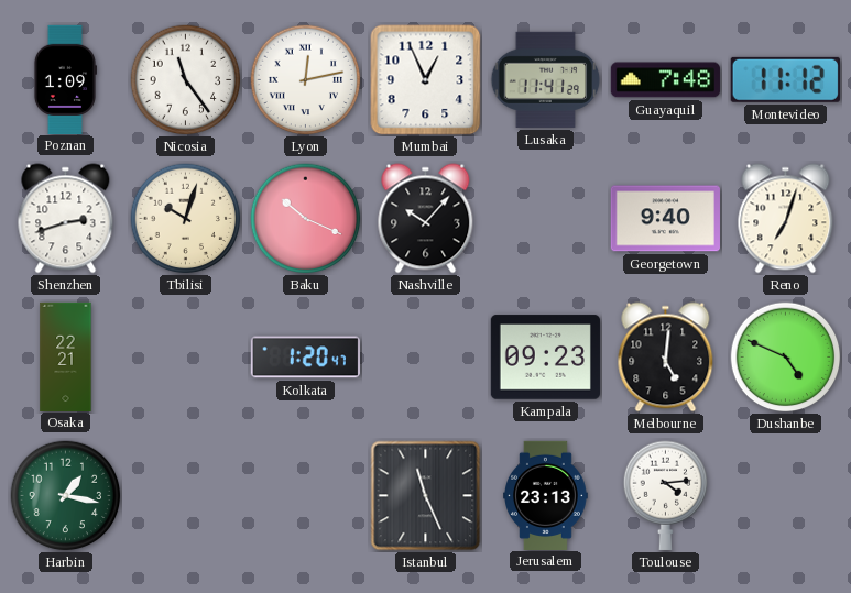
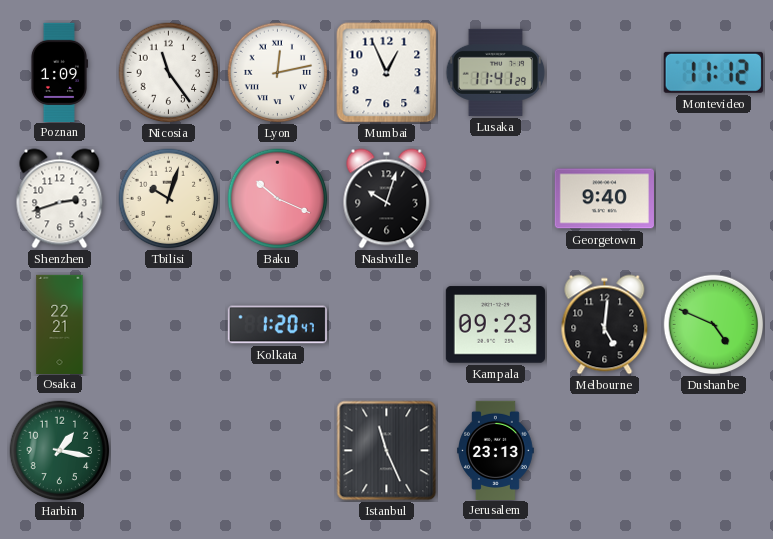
Guayaquil: 7:48 -> none
Nashville: 10:07 -> 10:03
Reno: 7:03 -> none
Toulouse: 4:14 -> none
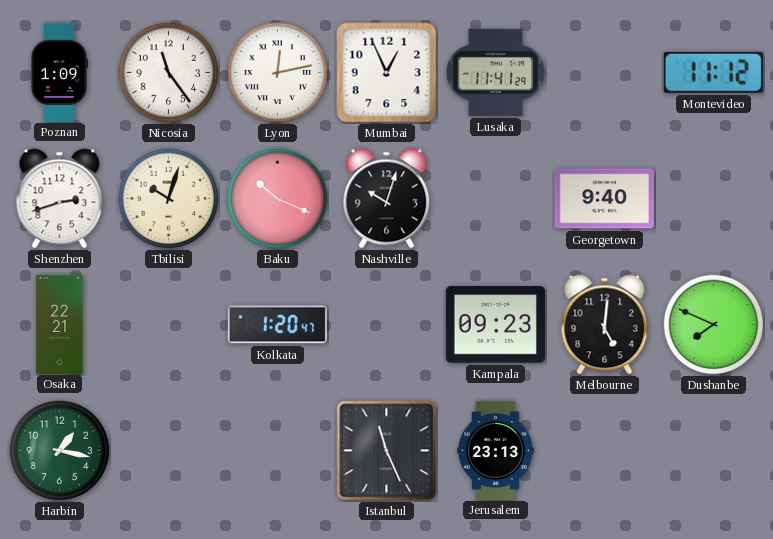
Dushanbe: 4:49 -> 7:49
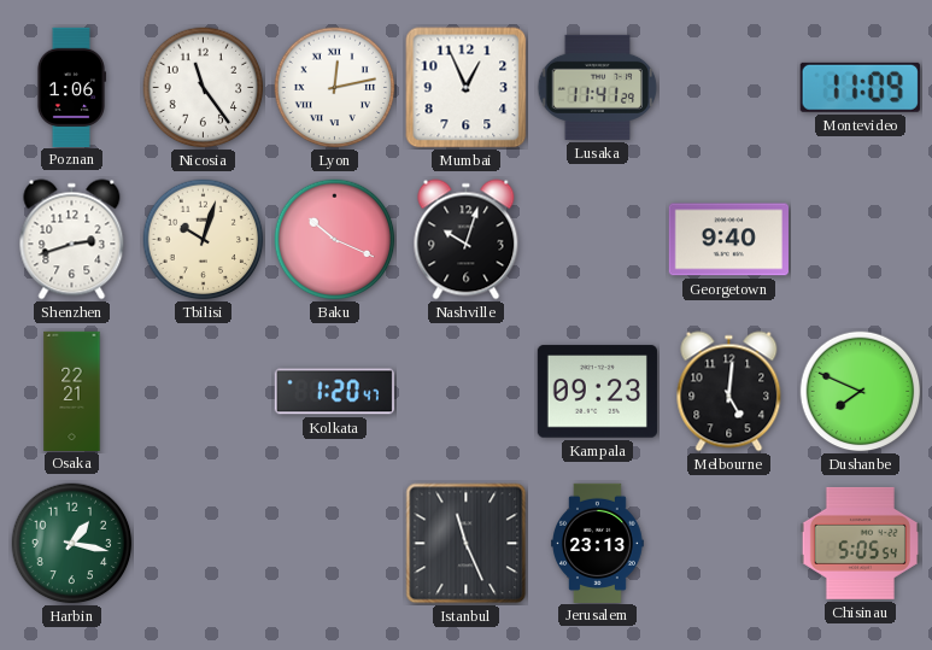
Poznan: 1:09 -> 1:06
Montevideo: 11:12 -> 11:09
Chisinau: none -> 5:05
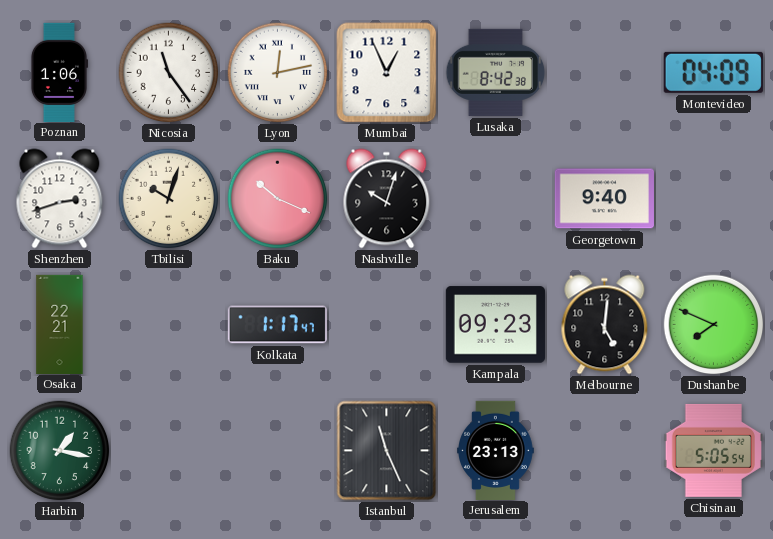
Lusaka: 11:41 -> 8:42
Montevideo: 11:09 -> 04:09
Kolkata: 1:20 -> 1:17
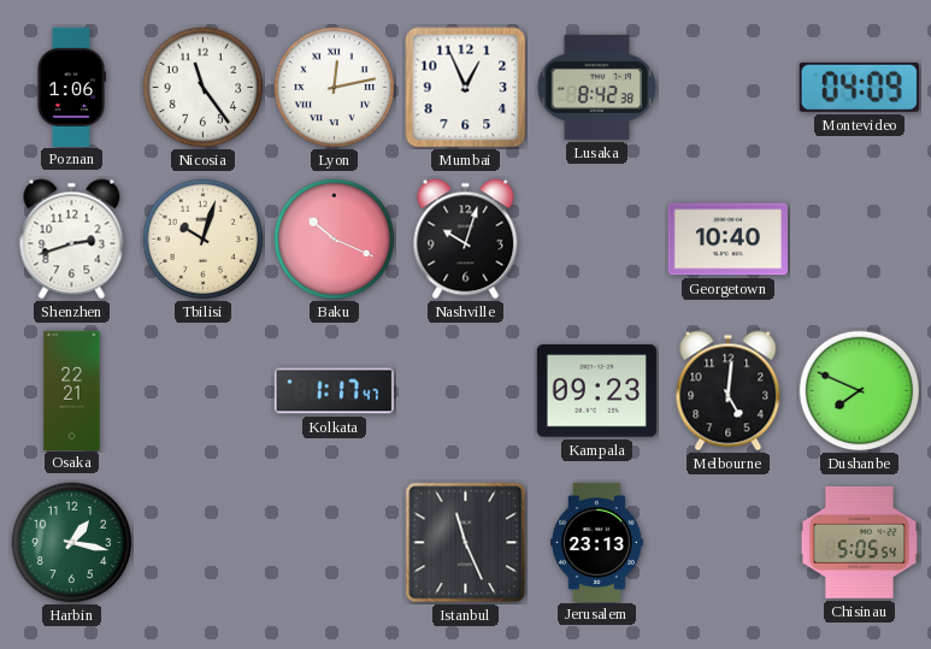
Georgetown: 9:40 -> 10:40
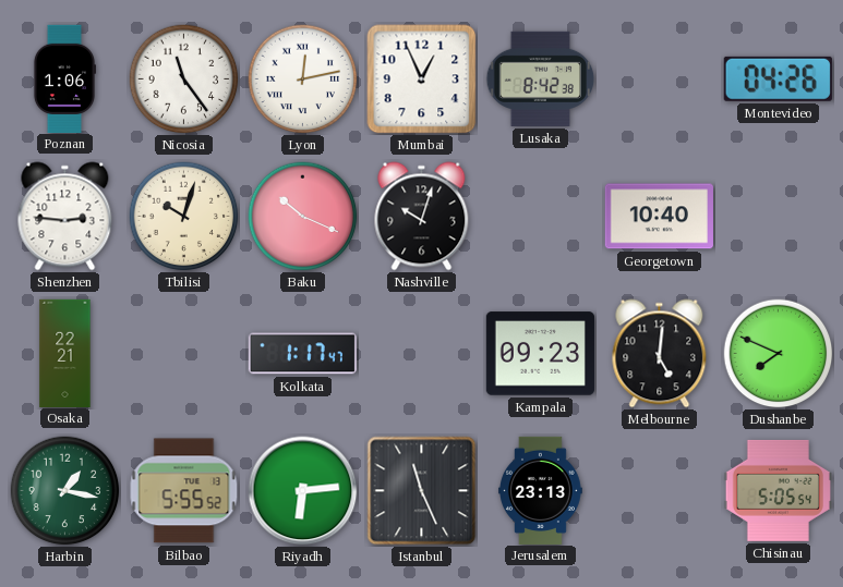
Montevideo: 04:09 -> 04:26
Shenzhen: 2:42 -> 2:46
Bilbao: none -> 5:55
Riyadh: none -> 6:14
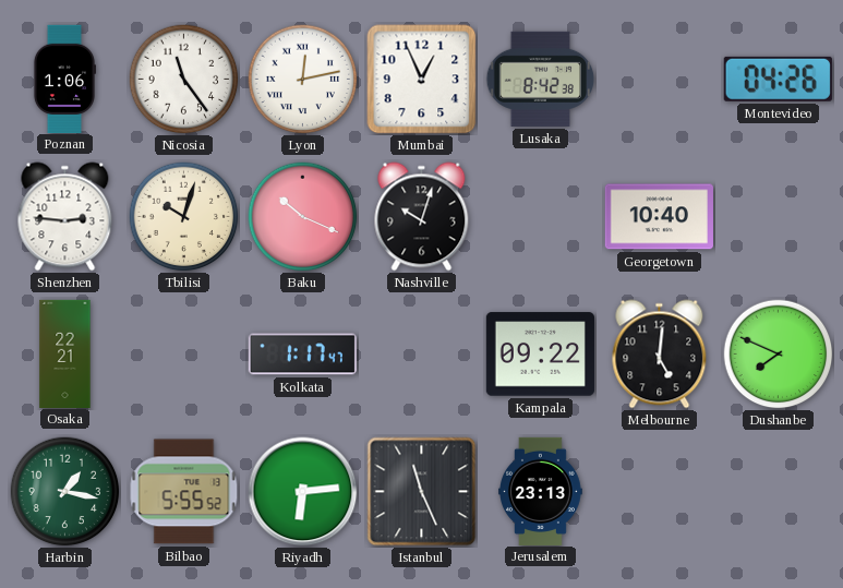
Kampala: 09:23 -> 09:22
Chisinau: 5:05 -> none
